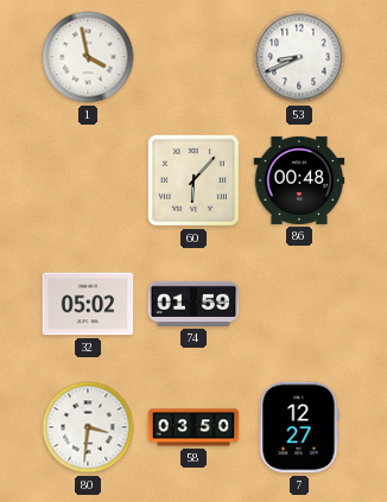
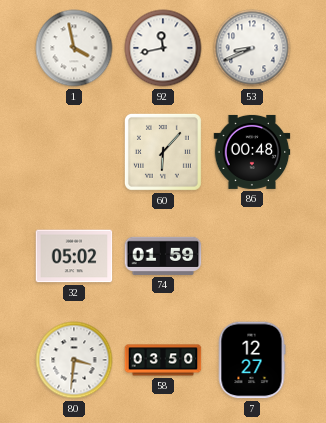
92: none -> 11:43
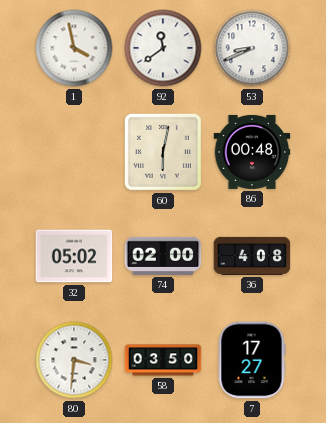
92: 11:43 -> 11:39
60: 6:07 -> 6:02
74: 01:59 -> 02:00
36: none -> 4:08
7: 12:27 -> 17:27
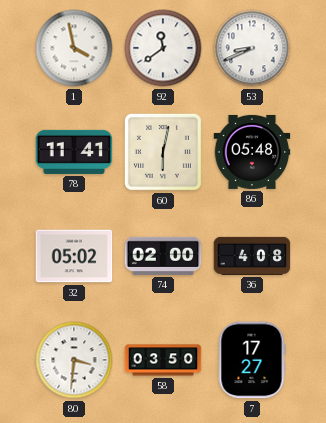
78: none -> 11:41
86: 00:48 -> 05:48
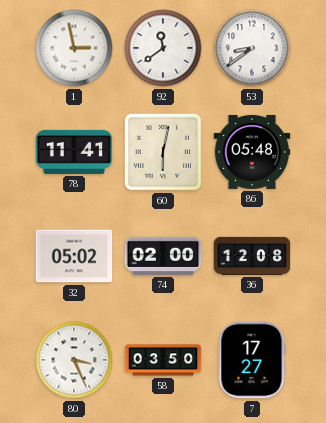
1: 3:58 -> 2:58
53: 8:41 -> 8:39
36: 4:08 -> 12:08
80: 3:31 -> 3:26
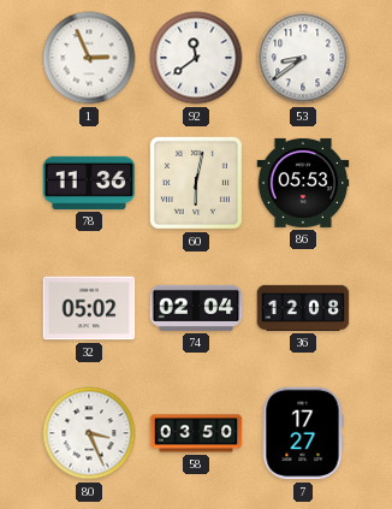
1: 2:58 -> 2:56
78: 11:41 -> 11:36
86: 05:48 -> 05:53
74: 02:00 -> 02:04
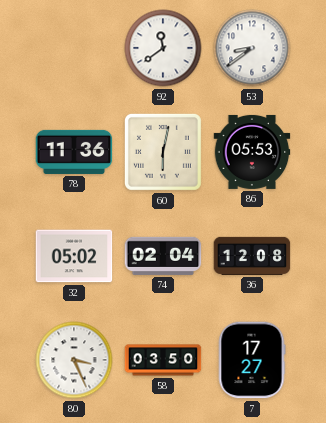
1: 2:56 -> none
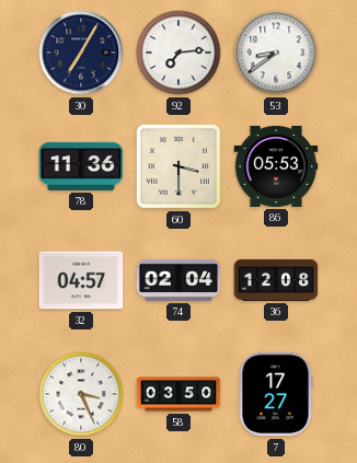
30: none -> 7:05
92: 11:39 -> 7:14
60: 6:02 -> 3:30
32: 05:02 -> 04:57
